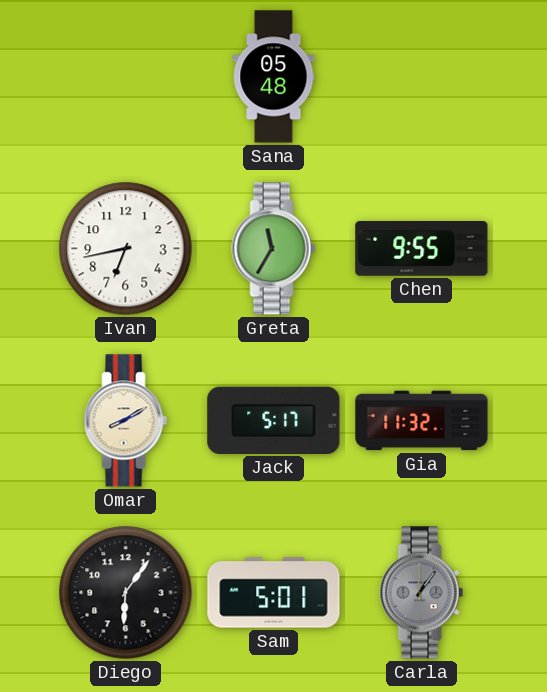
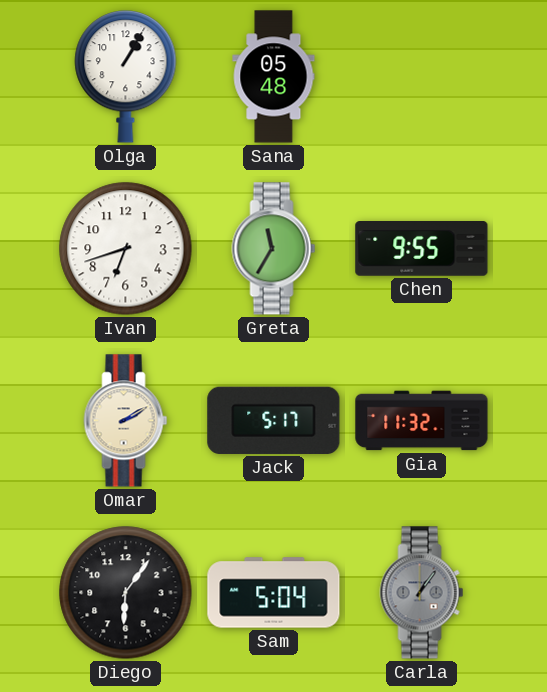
Olga: none -> 1:05
Ivan: 6:43 -> 6:42
Omar: 8:10 -> 2:10
Sam: 5:01 -> 5:04
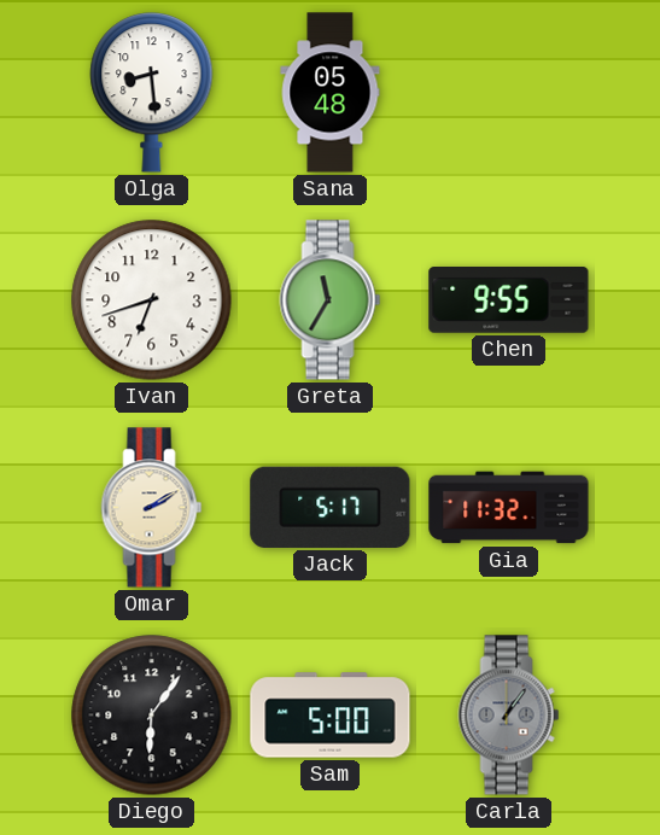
Olga: 1:05 -> 8:29
Sam: 5:04 -> 5:00
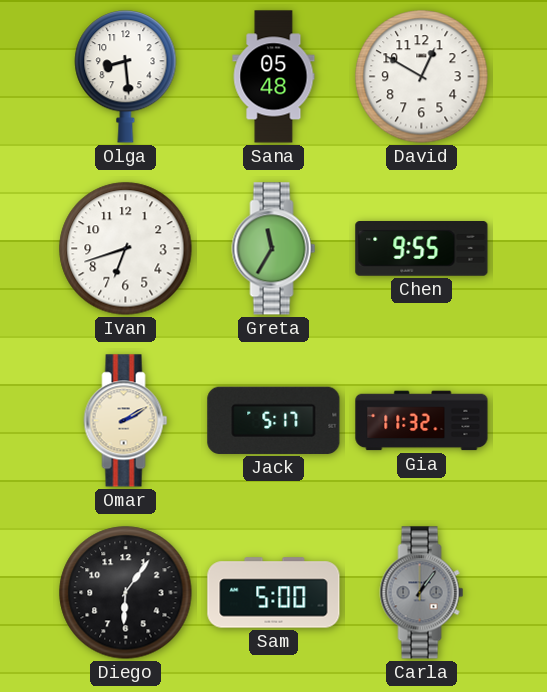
David: none -> 12:50
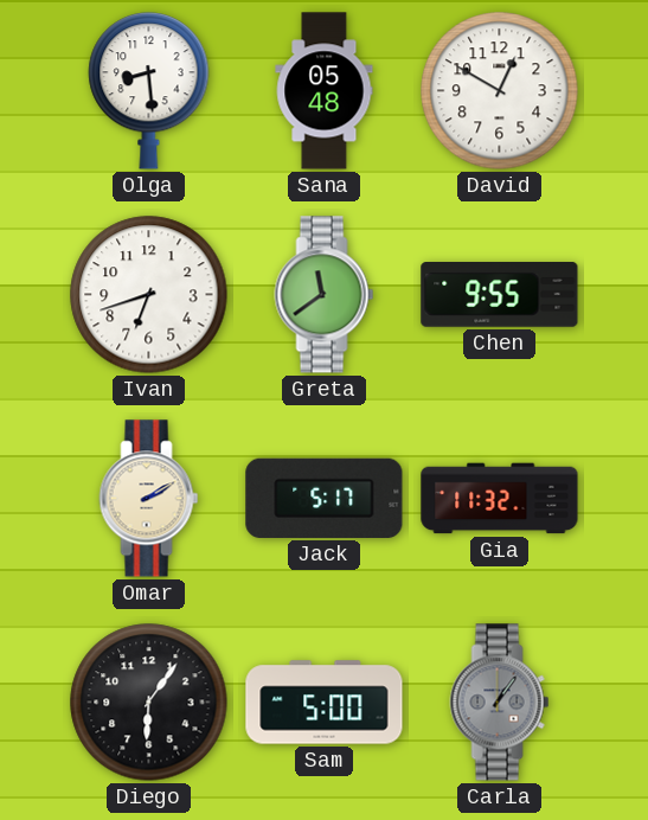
Greta: 11:35 -> 11:39
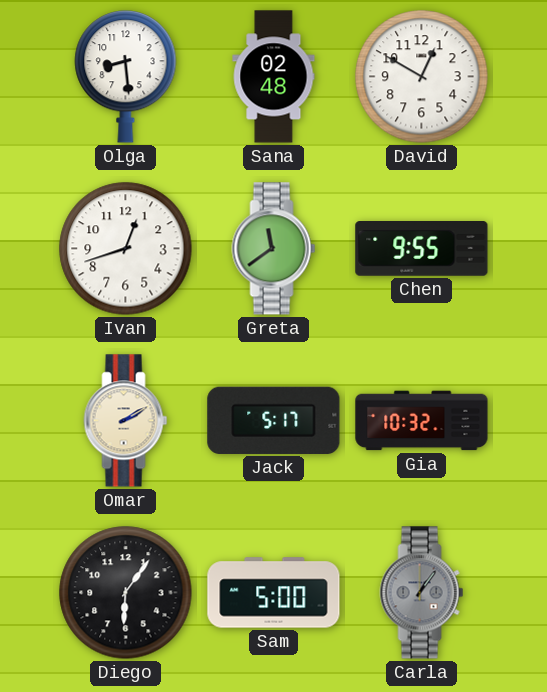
Sana: 05:48 -> 02:48
Ivan: 6:42 -> 12:42
Gia: 11:32 -> 10:32
